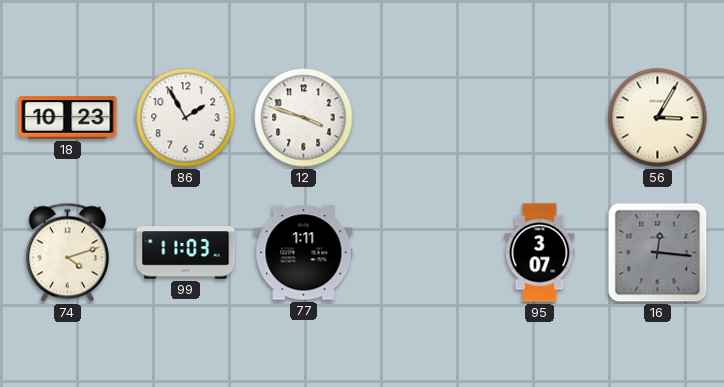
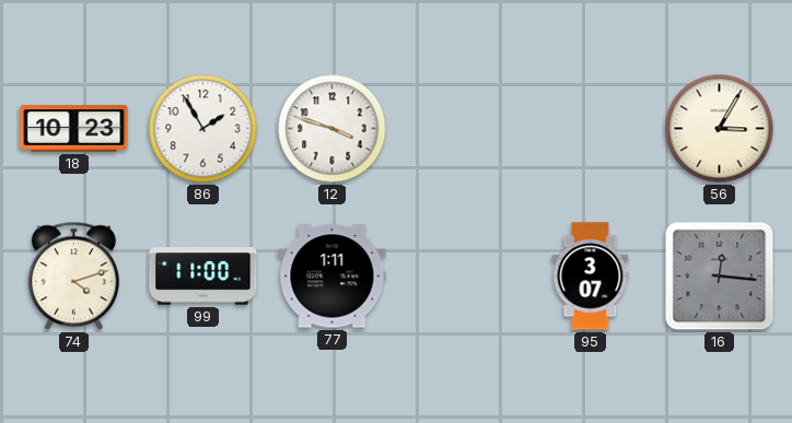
99: 11:03 -> 11:00
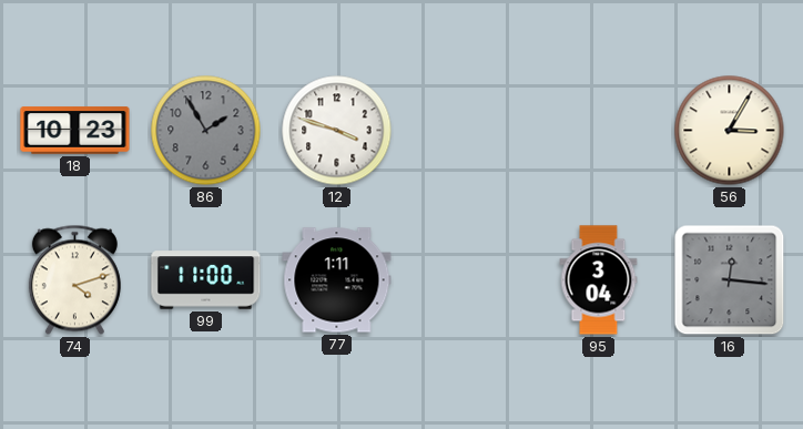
86 dial: white -> grey
95: 3:07 -> 3:04
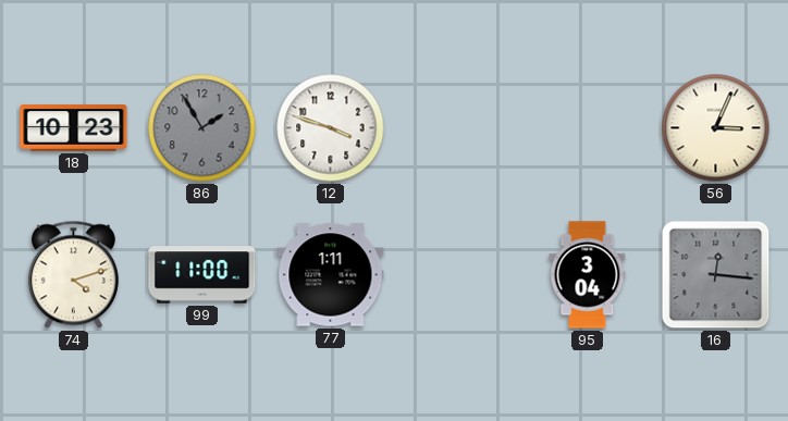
56: 3:05 -> 3:04
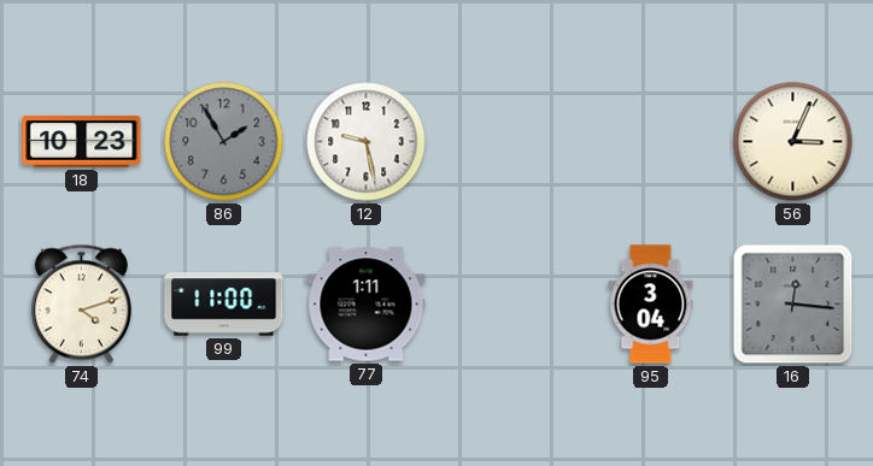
12: 3:48 -> 9:28
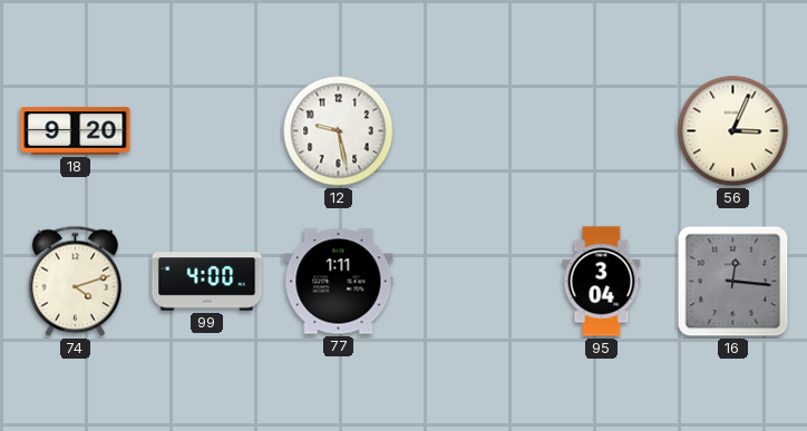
18: 10:23 -> 9:20
86: 1:55 -> none
99: 11:00 -> 4:00
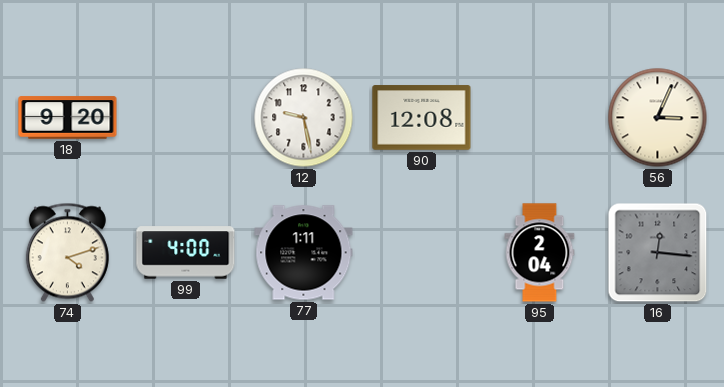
90: none -> 12:08
95: 3:04 -> 2:04
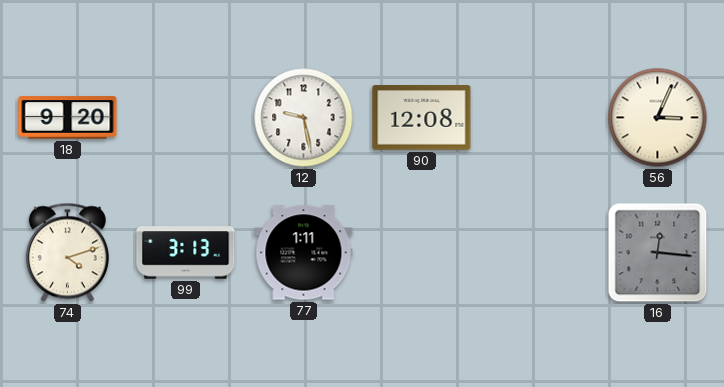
99: 4:00 -> 3:13
95: 2:04 -> none
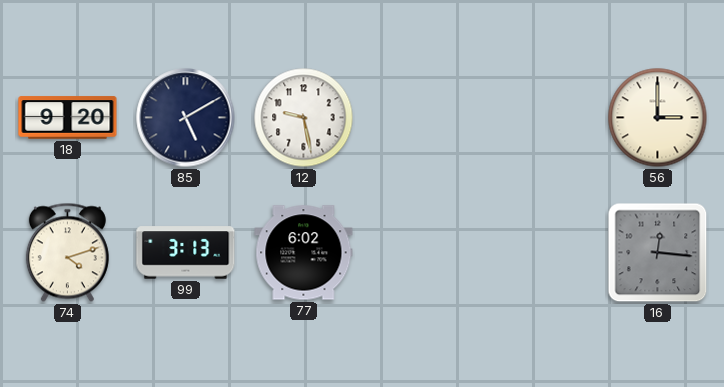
85: none -> 5:10
90: 12:08 -> none
56: 3:04 -> 3:00
77: 1:11 -> 6:02
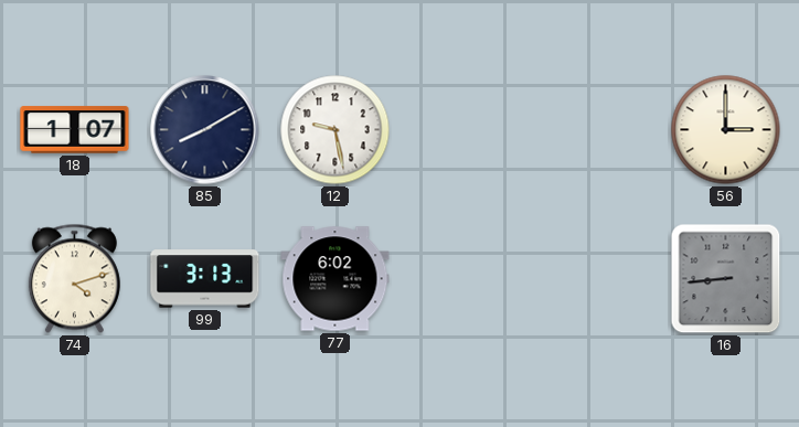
18: 9:20 -> 1:07
85: 5:10 -> 8:10
16: 12:16 -> 8:44
